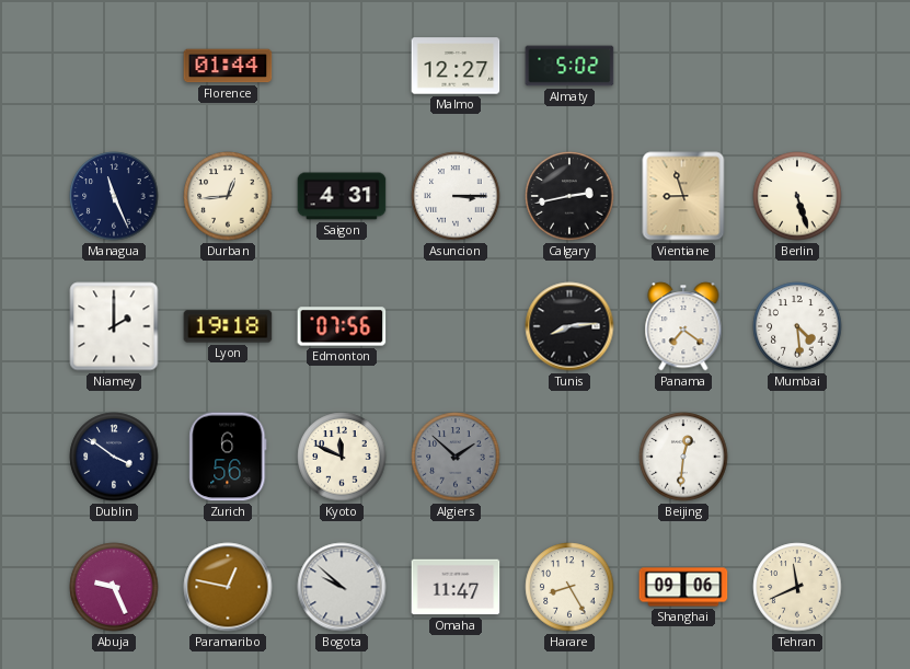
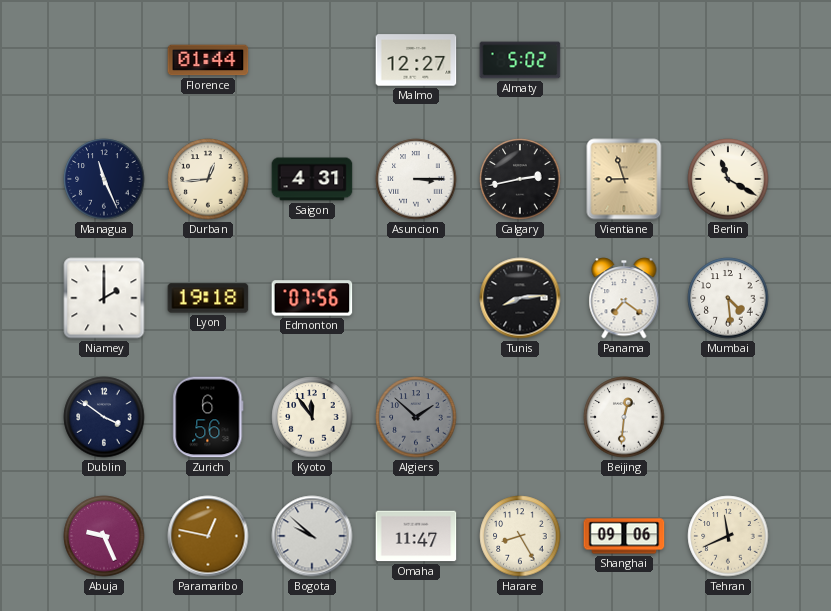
Berlin: 5:27 -> 11:20
Kyoto: 11:49 -> 11:54
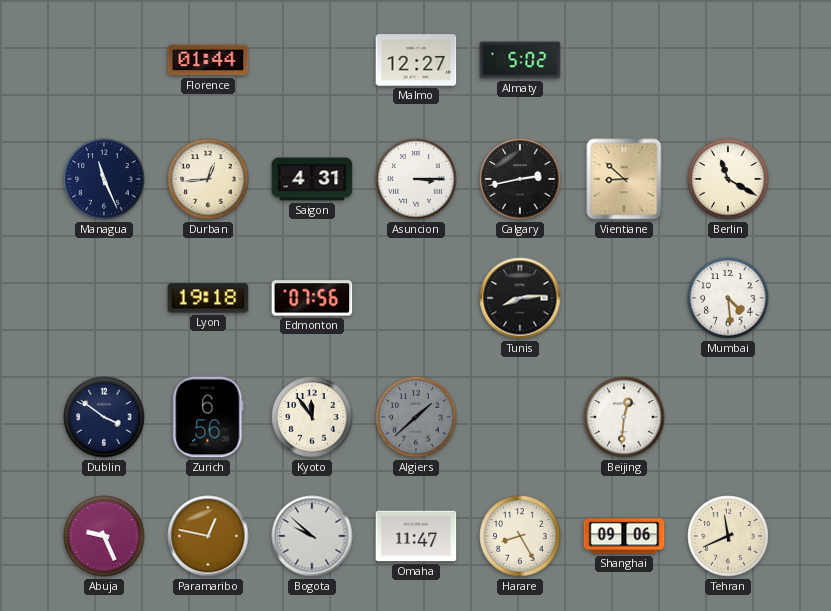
Vientiane: 8:57 -> 8:52
Niamey: 2:00 -> none
Panama: 7:21 -> none
Algiers: 1:52 -> 1:38
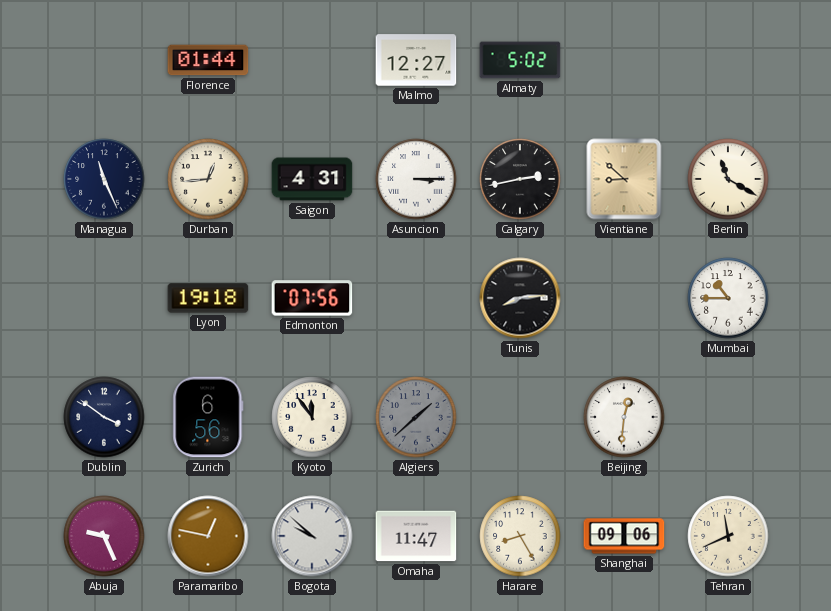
Mumbai: 4:29 -> 10:45
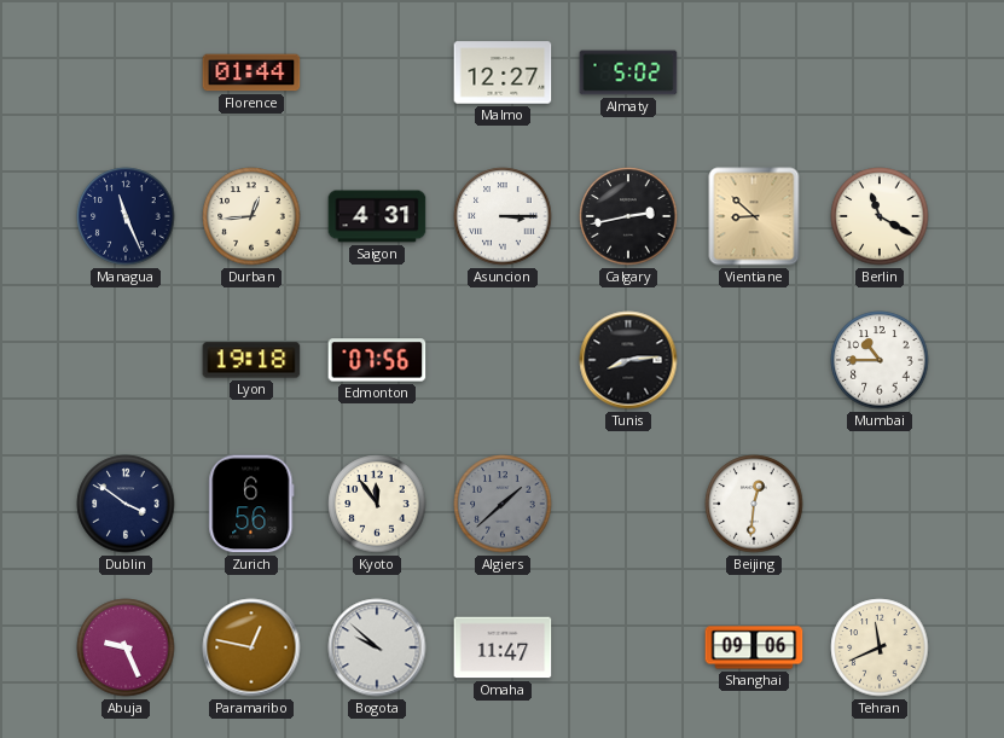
Harare: 8:25 -> none
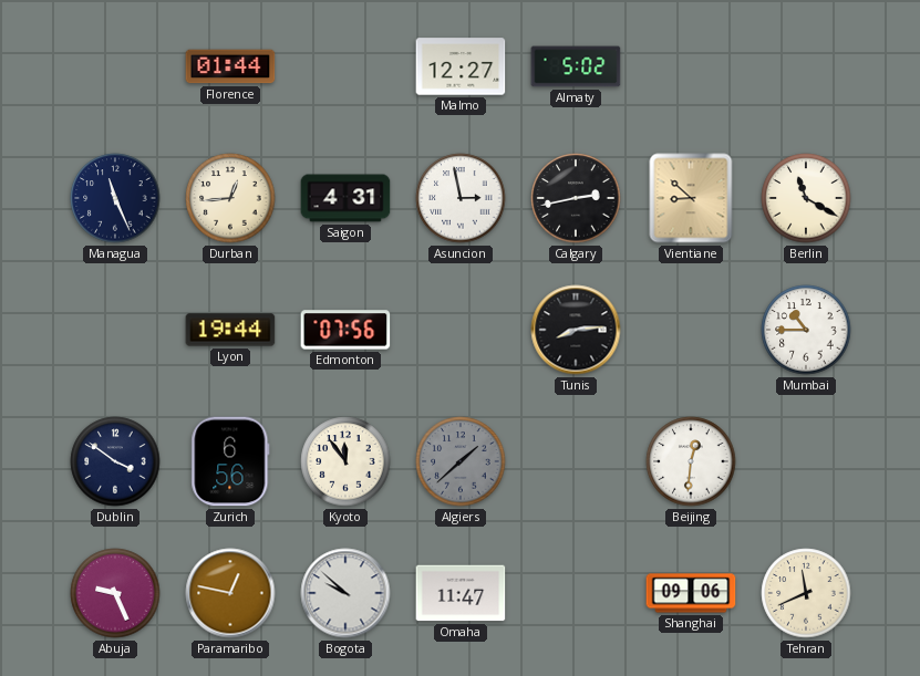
Asuncion: 3:15 -> 2:58
Lyon: 19:18 -> 19:44
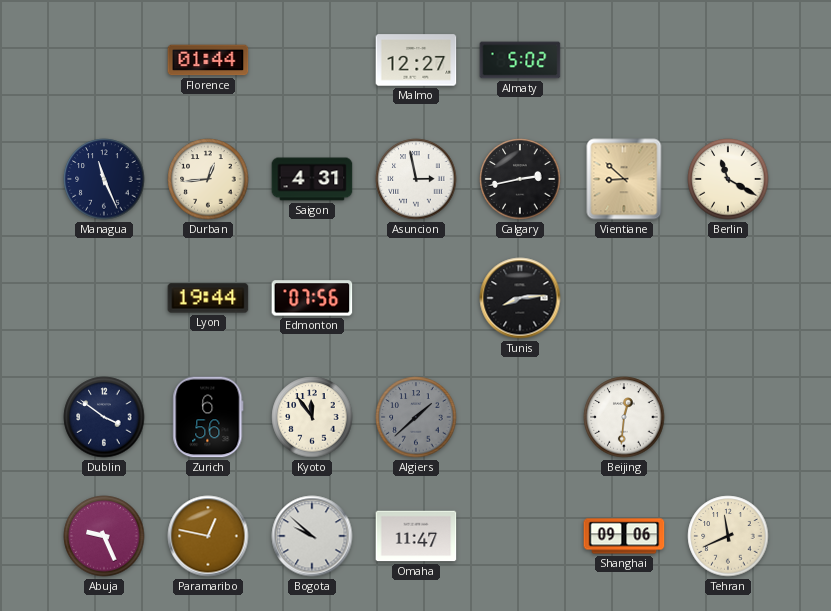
Mumbai: 10:45 -> none
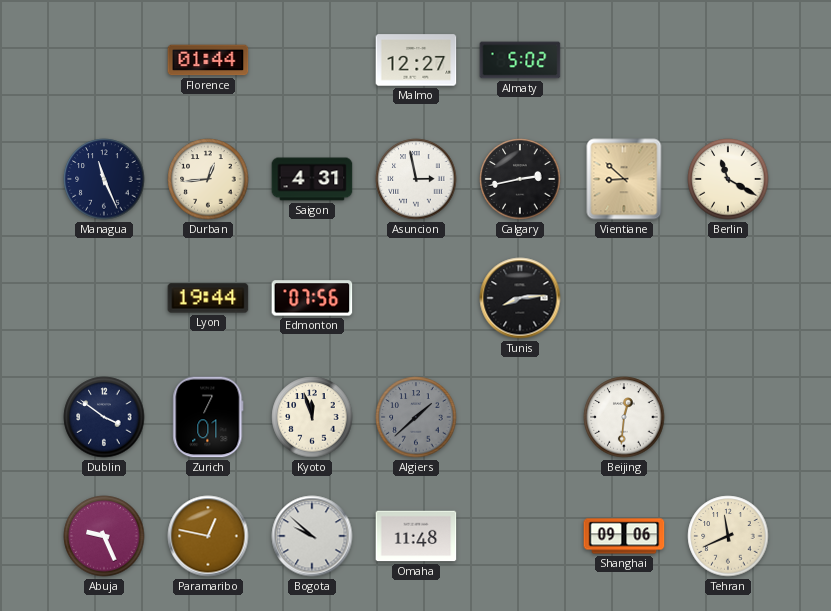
Zurich: 6:56 -> 7:01
Kyoto: 11:54 -> 11:57
Omaha: 11:47 -> 11:48
